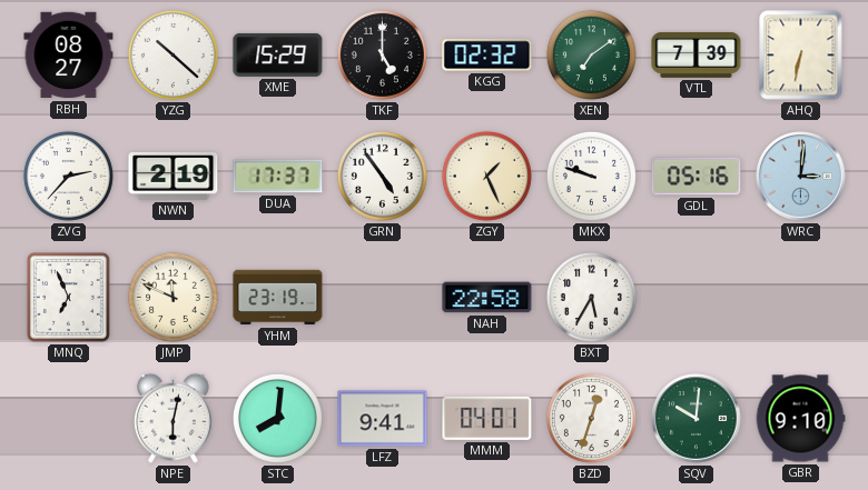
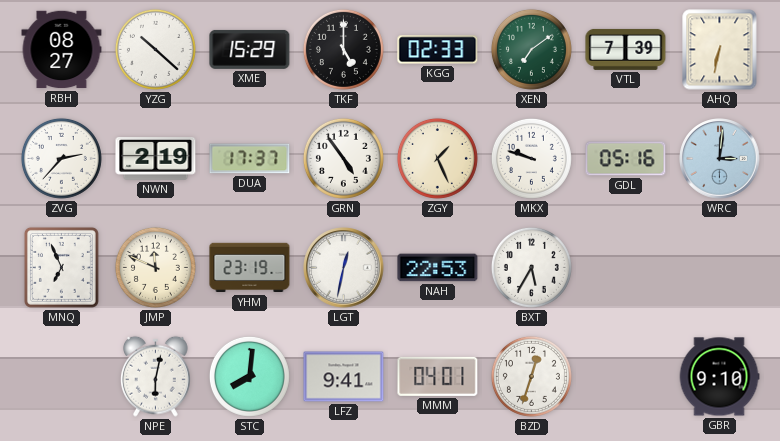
KGG: 02:32 -> 02:33
LGT: none -> 12:32
NAH: 22:58 -> 22:53
SQV: 10:01 -> none
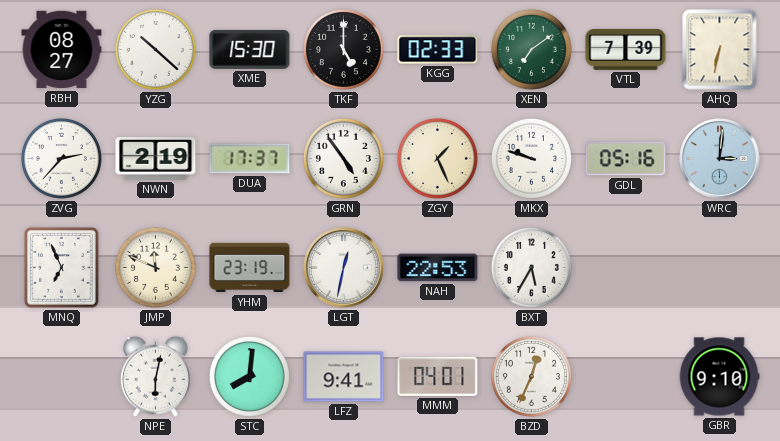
XME: 15:29 -> 15:30
BZD: 12:33 -> 12:34
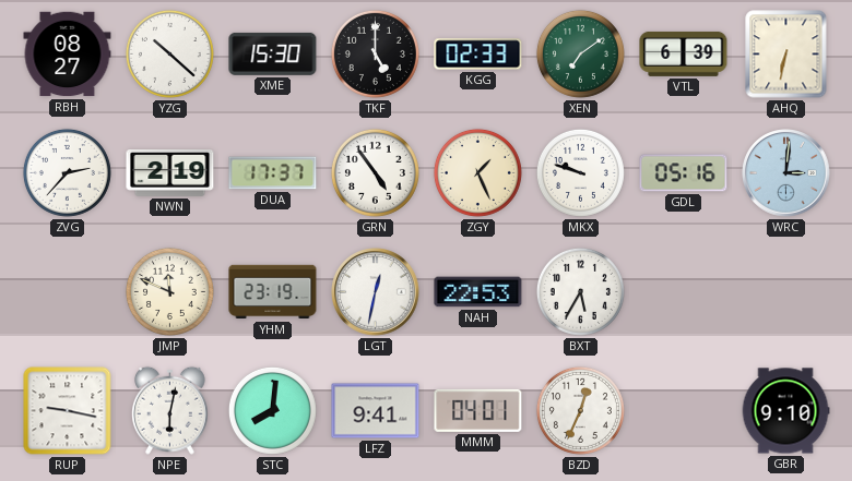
VTL: 7:39 -> 6:39
MNQ: 6:56 -> none
RUP: none -> 9:17
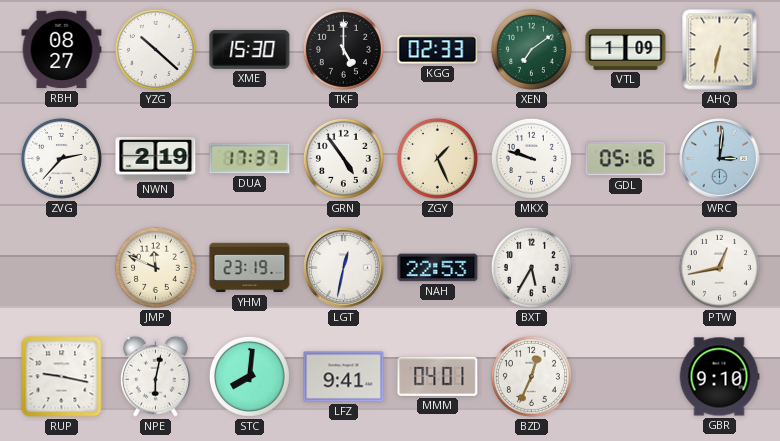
VTL: 6:39 -> 1:09
PTW: none -> 12:43
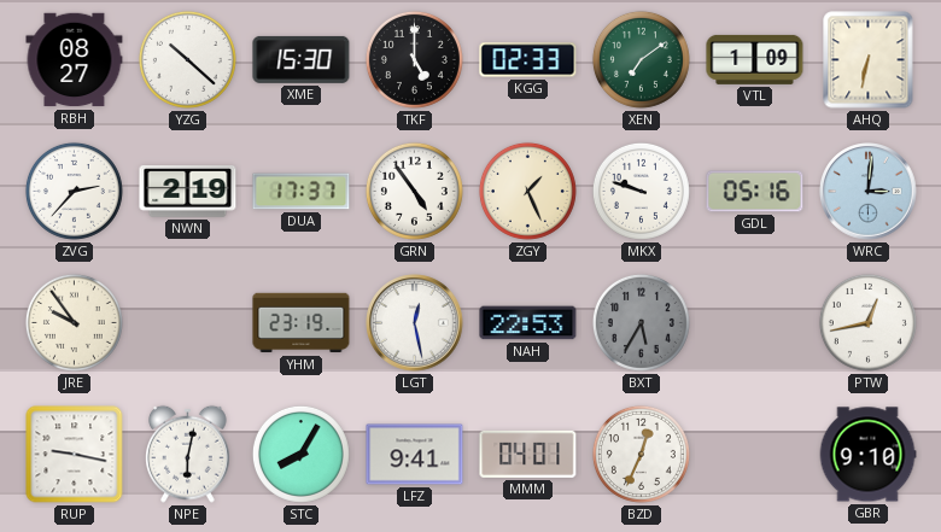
JRE: none -> 9:54
JMP: 11:49 -> none
LGT: 12:32 -> 12:28
BXT dial: white -> grey
STC: 8:01 -> 8:05
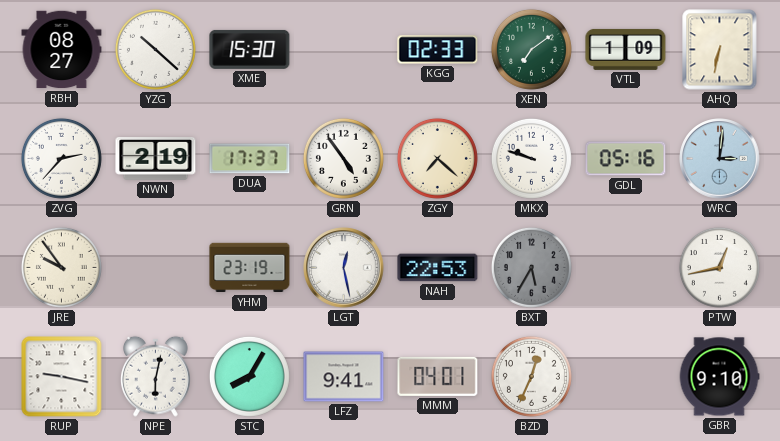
TKF: 5:00 -> none
ZGY: 1:26 -> 7:22
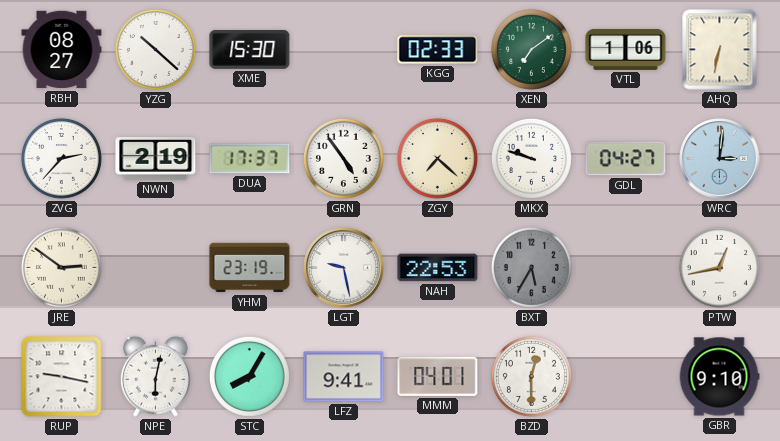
VTL: 1:09 -> 1:06
GDL: 05:16 -> 04:27
JRE: 9:54 -> 2:51
LGT: 12:28 -> 9:28
BZD: 12:34 -> 12:30
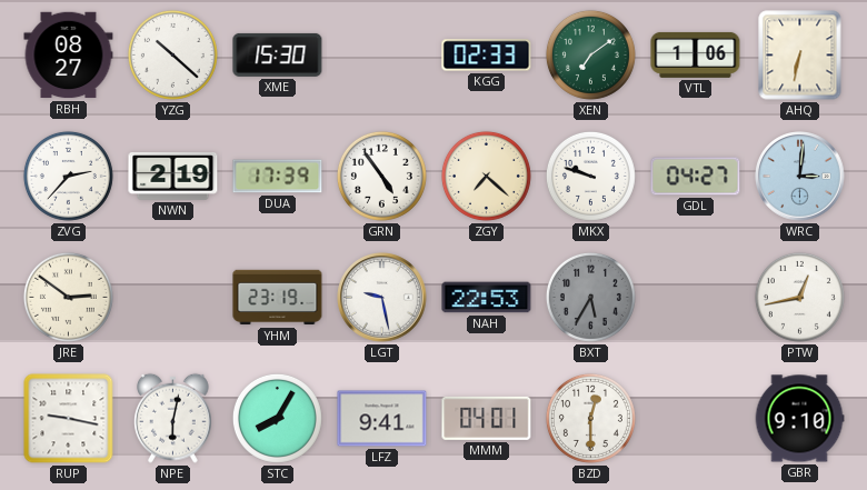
DUA: 17:37 -> 17:39
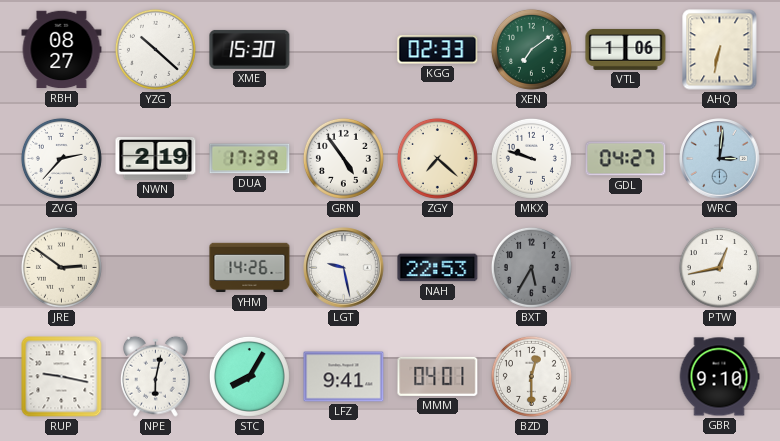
YHM: 23:19 -> 14:26
